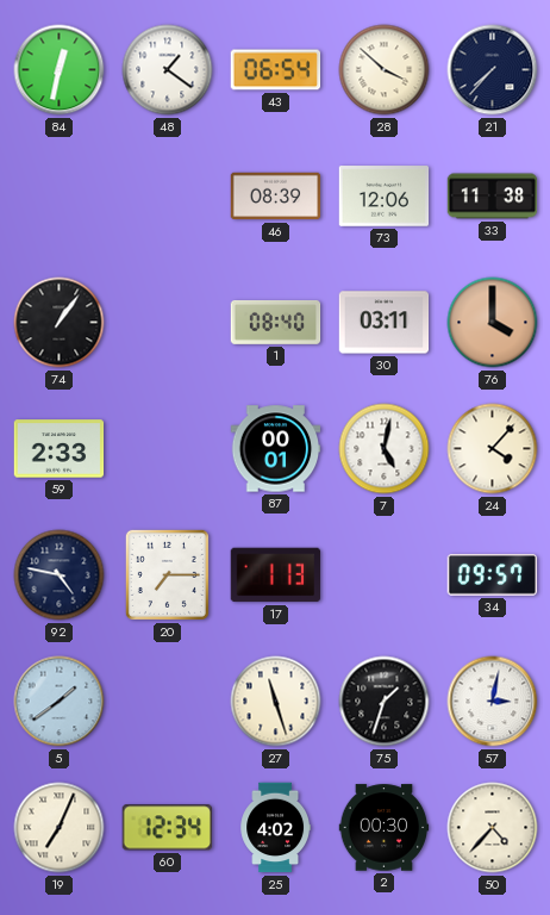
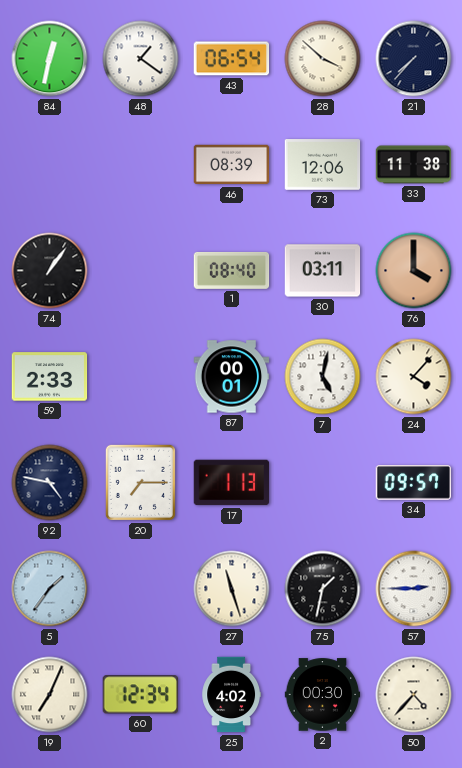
5: 1:39 -> 1:36
75: 1:33 -> 1:32
57: 3:02 -> 2:45
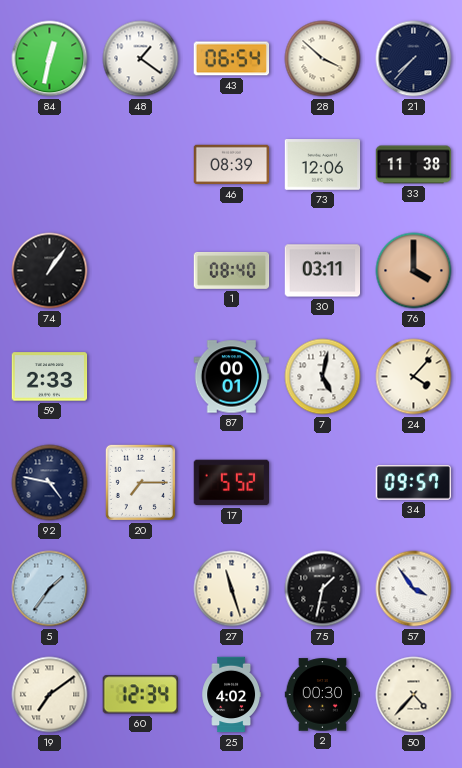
17: 1:13 -> 5:52
57: 2:45 -> 3:54
19: 7:04 -> 7:09
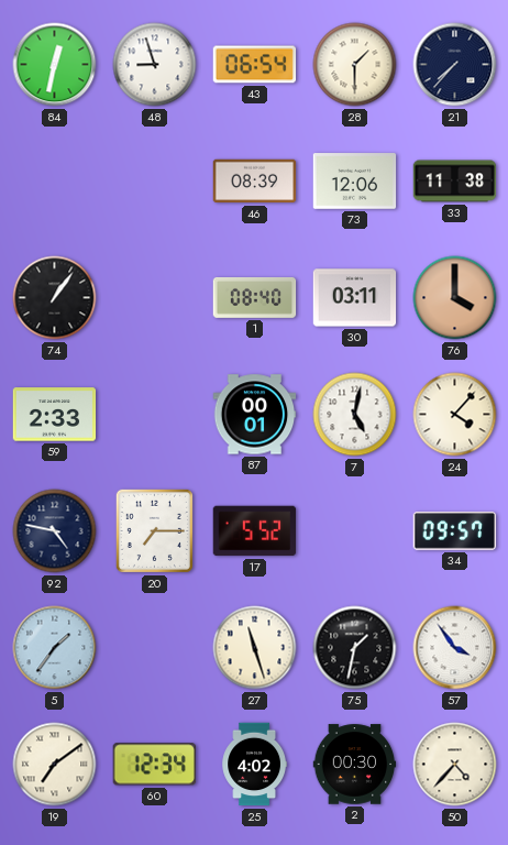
48: 1:21 -> 8:57
28: 3:52 -> 1:30
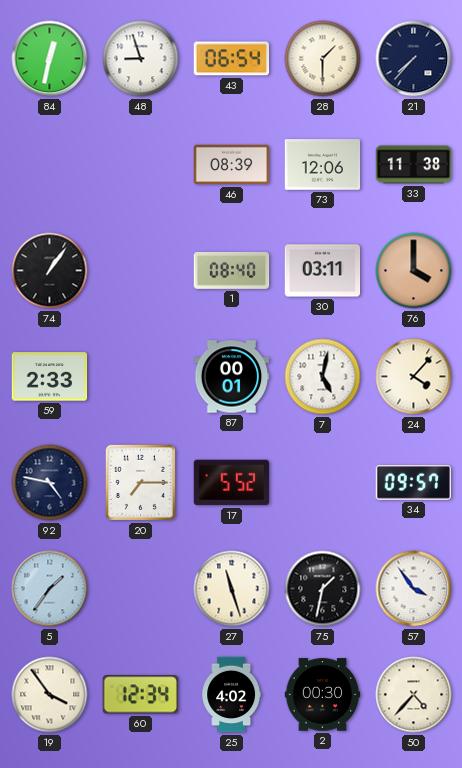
19: 7:09 -> 3:54
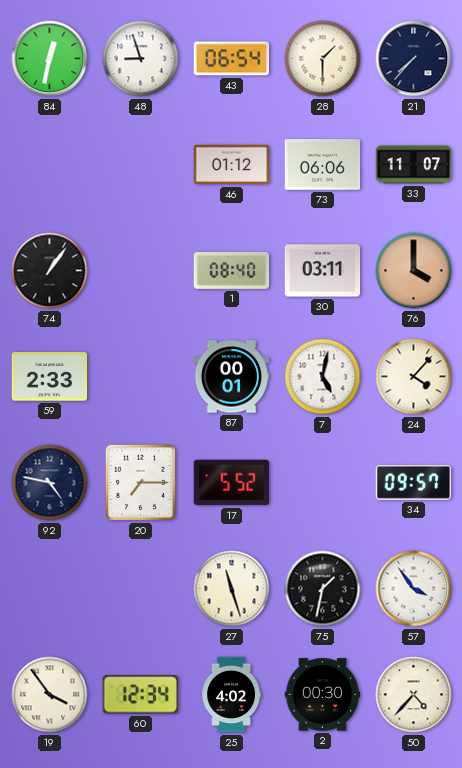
46: 08:39 -> 01:12
73: 12:06 -> 06:06
33: 11:38 -> 11:07
5: 1:36 -> none
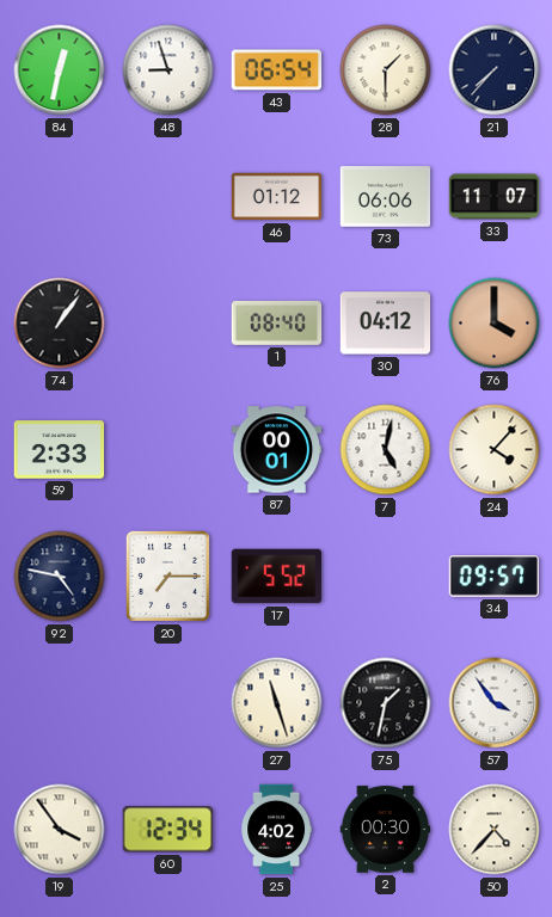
30: 03:11 -> 04:12
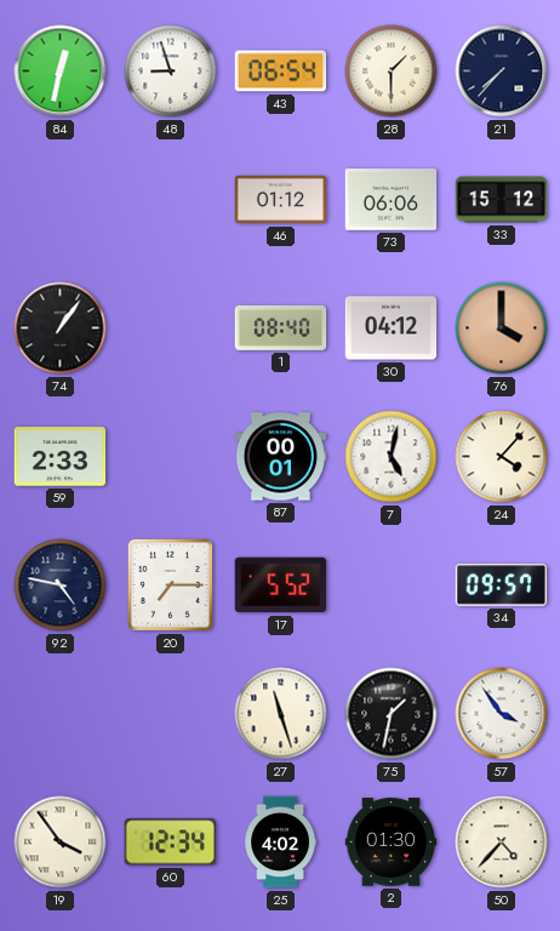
33: 11:07 -> 15:12
2: 00:30 -> 01:30
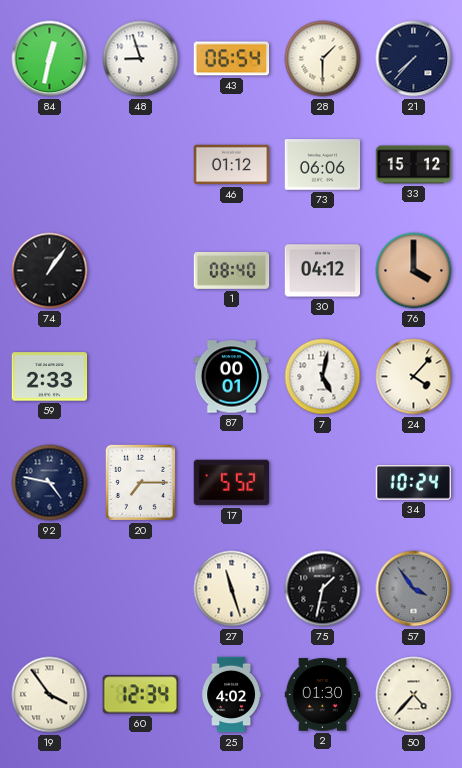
34: 09:57 -> 10:24
57 dial: white -> grey
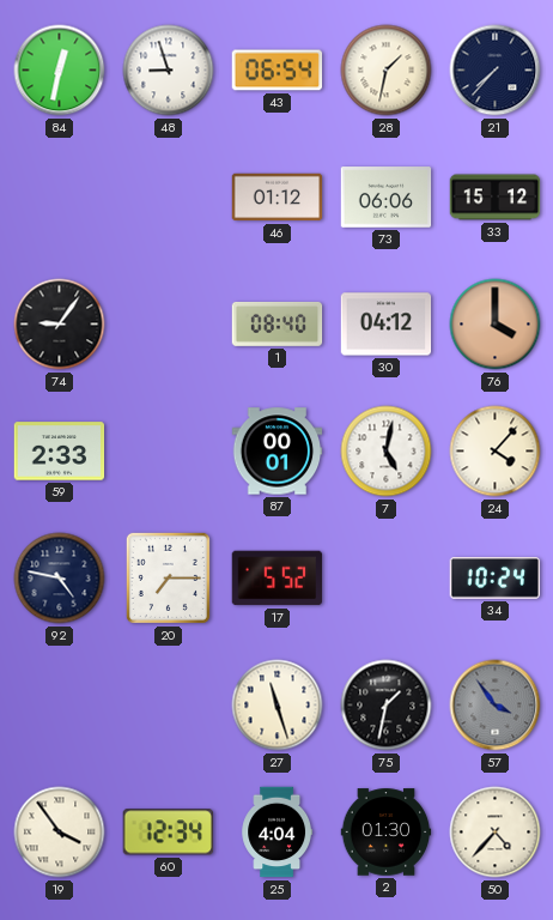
28: 1:30 -> 1:32
74: 1:06 -> 9:06
25: 4:02 -> 4:04
